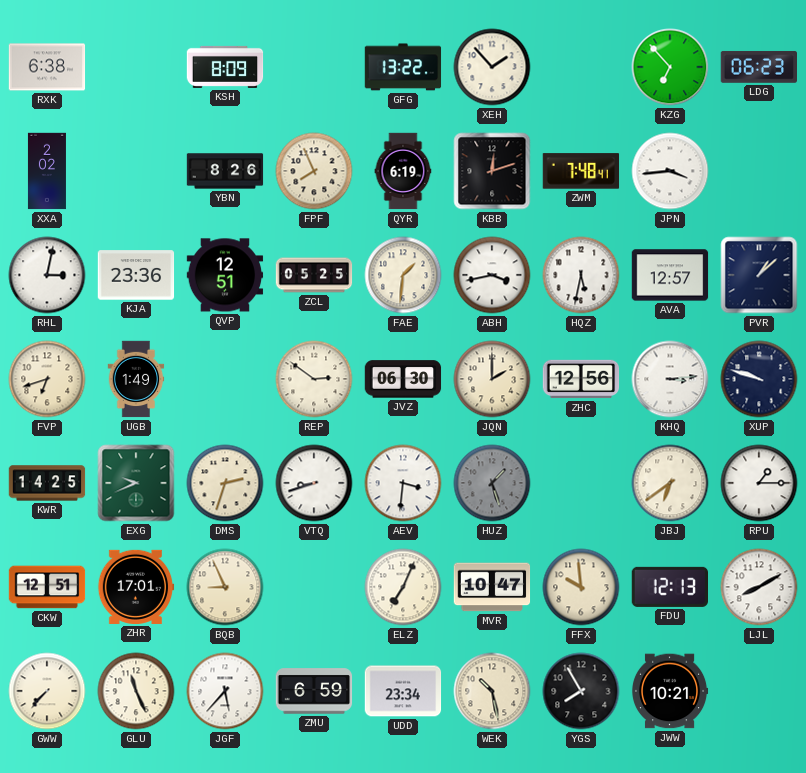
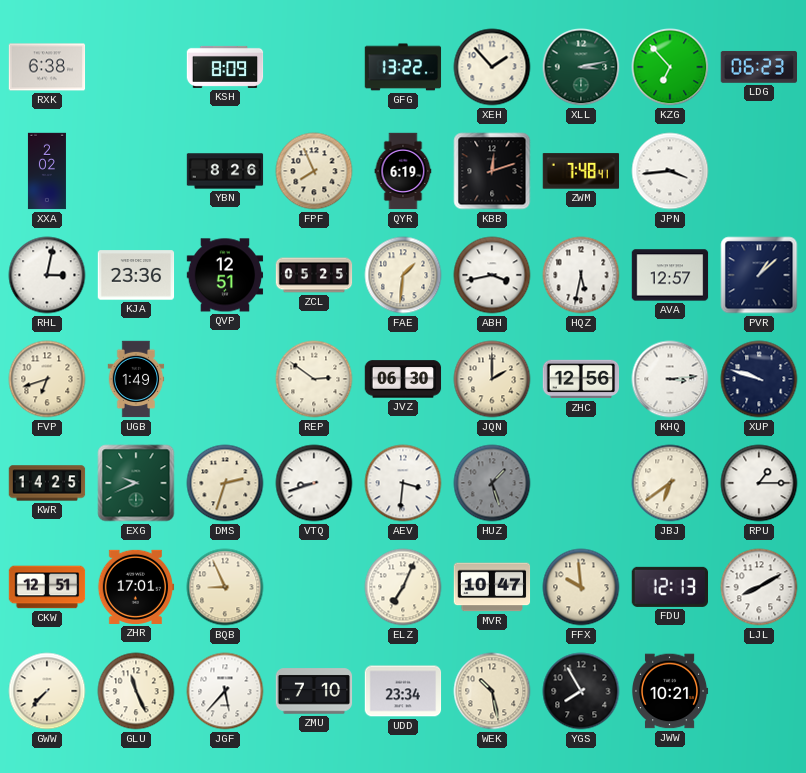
XLL: none -> 3:13
ZMU: 6:59 -> 7:10
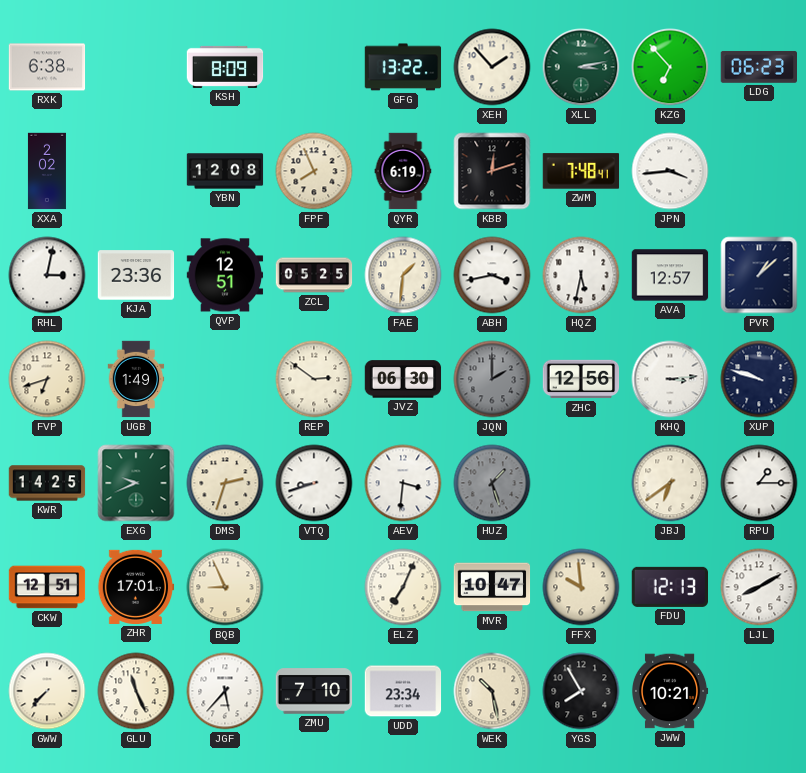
YBN: 8:26 -> 12:08
JQN dial: cream -> grey
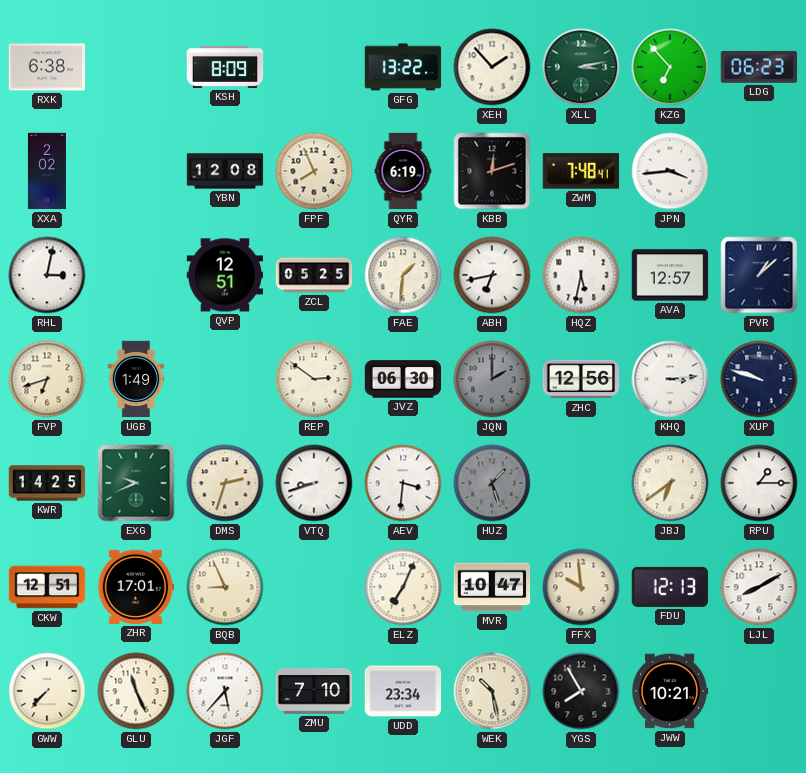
KJA: 23:36 -> none
ABH: 3:43 -> 6:43
